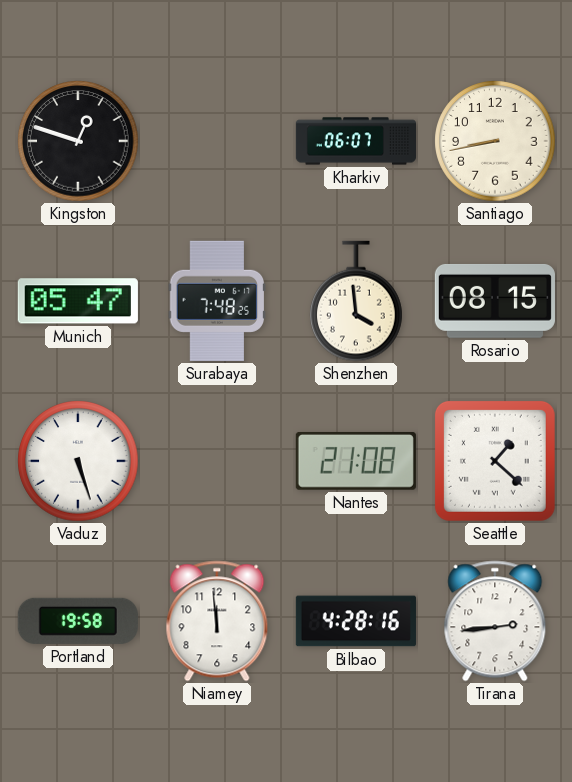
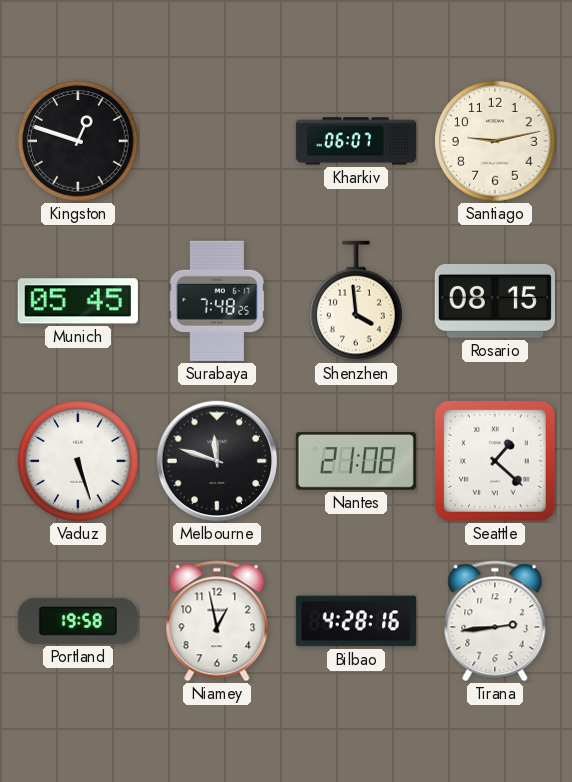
Santiago: 8:43 -> 9:13
Munich: 05:47 -> 05:45
Melbourne: none -> 11:48
Niamey: 11:59 -> 12:58
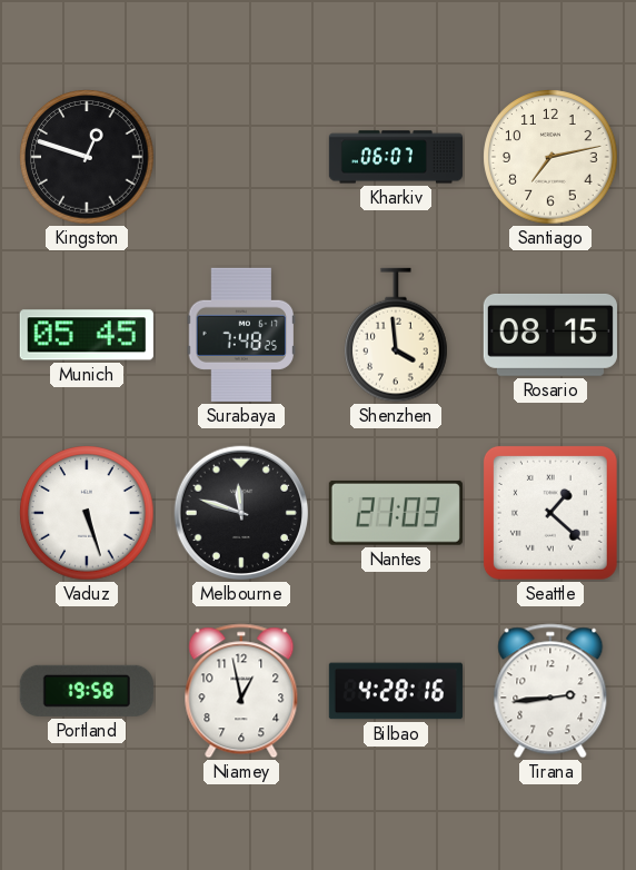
Santiago: 9:13 -> 7:13
Nantes: 21:08 -> 21:03
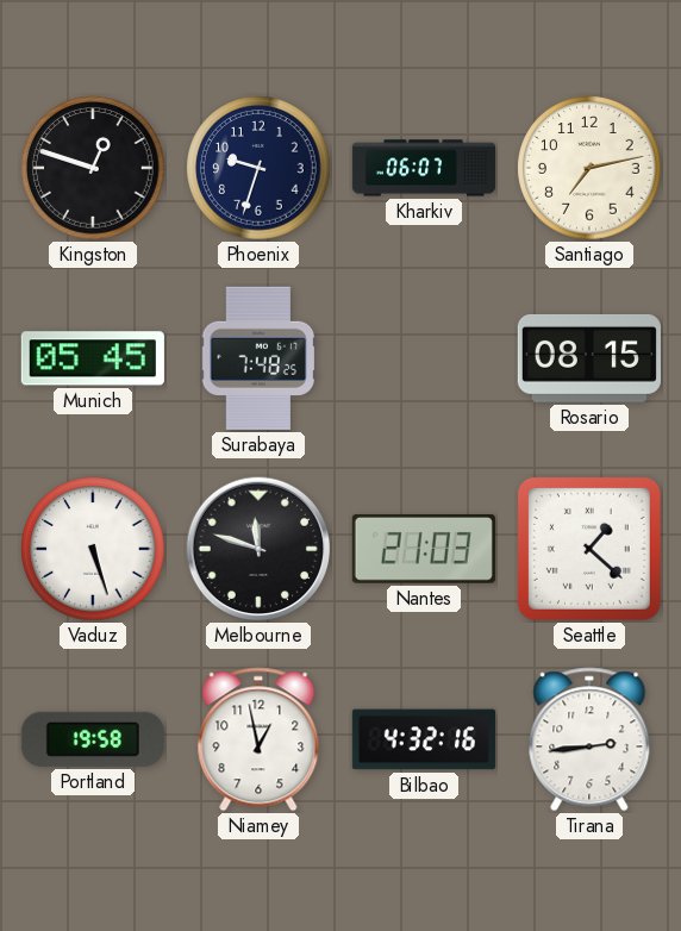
Phoenix: none -> 9:33
Shenzhen: 3:59 -> none
Bilbao: 4:28 -> 4:32
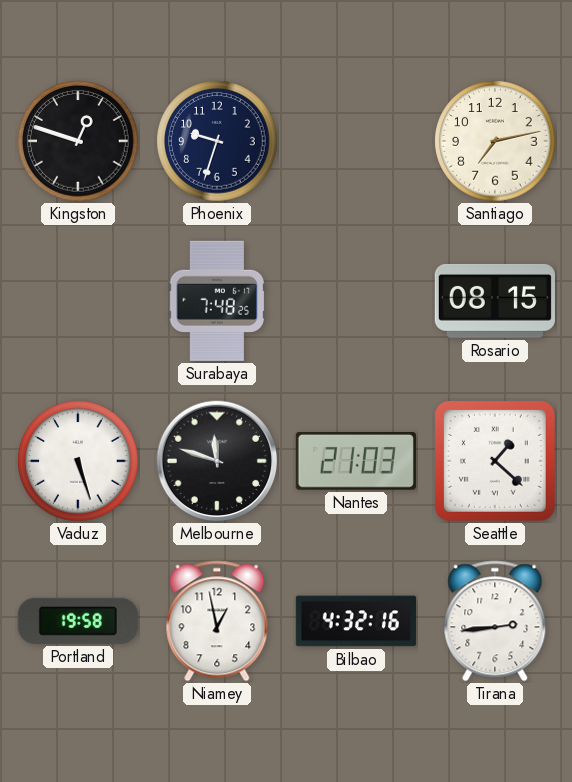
Kharkiv: 06:07 -> none
Munich: 05:45 -> none
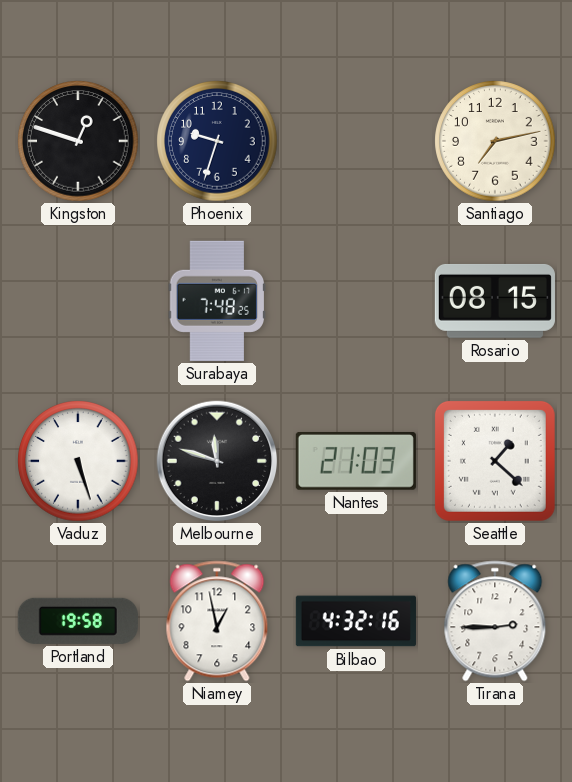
Tirana: 2:44 -> 2:45
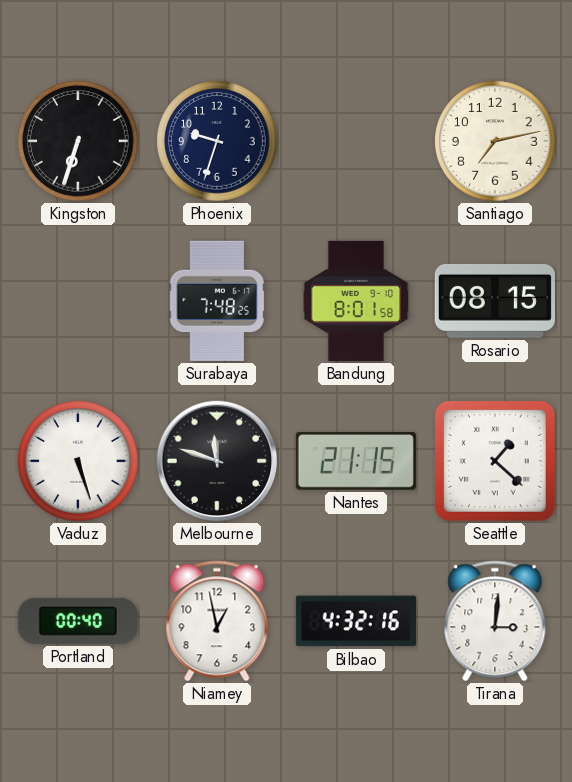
Kingston: 12:48 -> 6:33
Bandung: none -> 8:01
Nantes: 21:03 -> 21:15
Portland: 19:58 -> 00:40
Tirana: 2:45 -> 3:01
